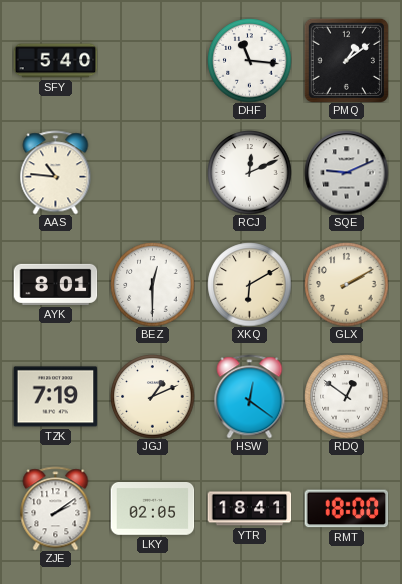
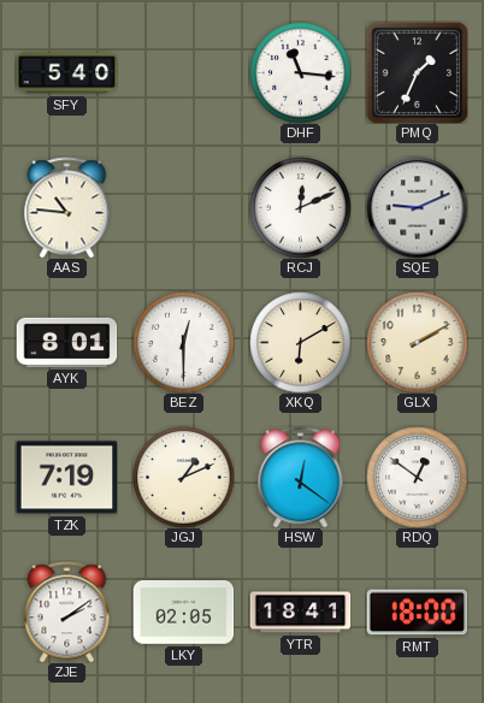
PMQ: 1:09 -> 1:34
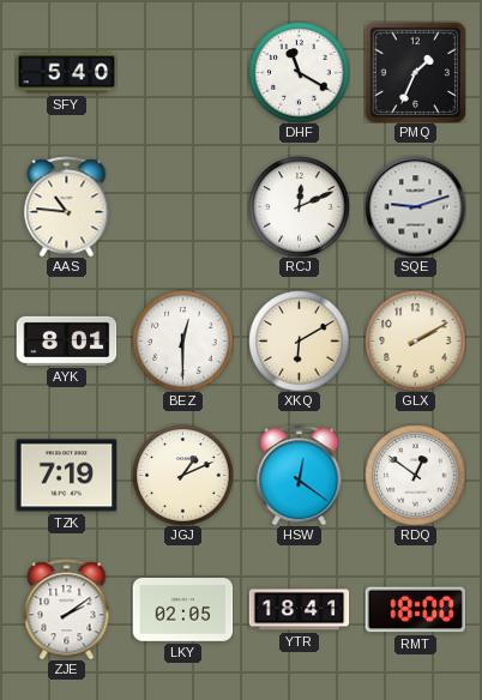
DHF: 11:16 -> 11:20
SQE: 9:11 -> 9:12
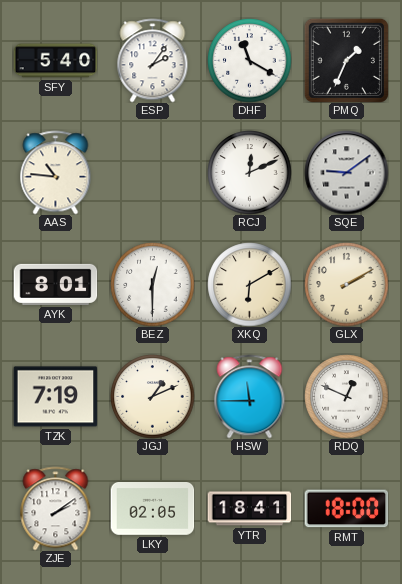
ESP: none -> 2:06
SQE: 9:12 -> 9:09
HSW: 12:21 -> 11:45
RDQ: 12:51 -> 12:49
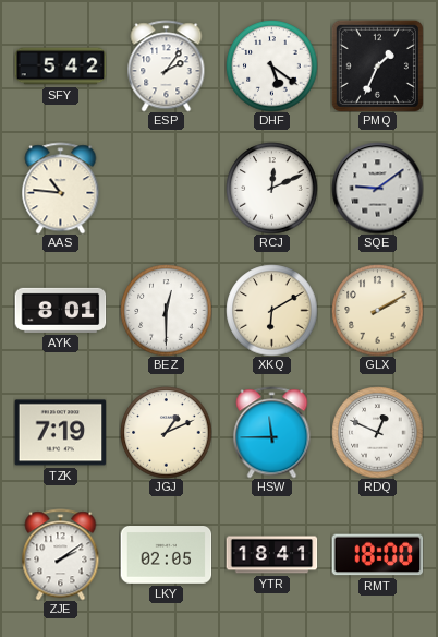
SFY: 5:40 -> 5:42
DHF: 11:20 -> 5:21
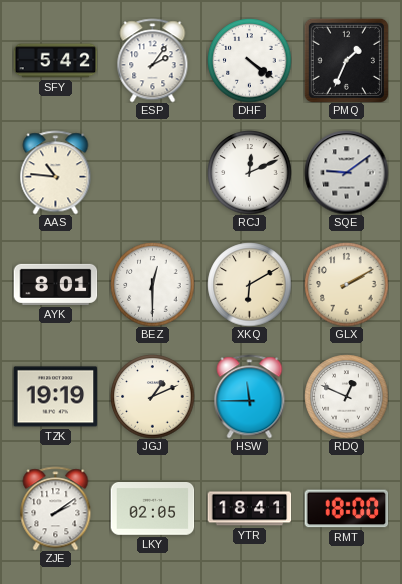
DHF: 5:21 -> 4:21
TZK: 7:19 -> 19:19
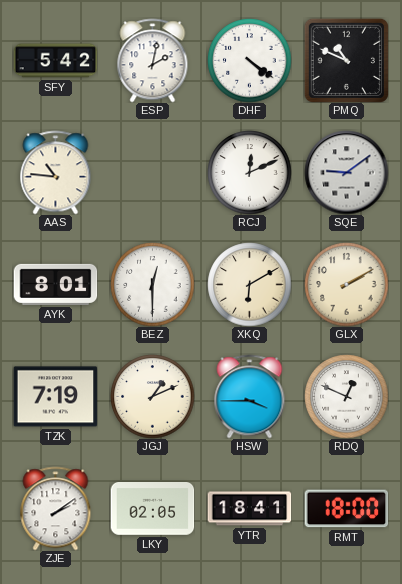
ESP: 2:06 -> 2:02
PMQ: 1:34 -> 10:49
TZK: 19:19 -> 7:19
HSW: 11:45 -> 3:45
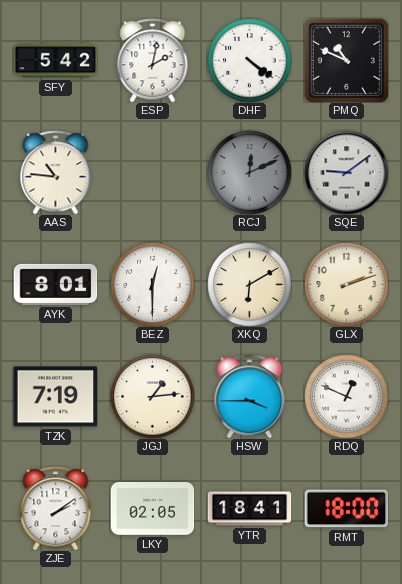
RCJ dial: white -> grey
GLX: 2:10 -> 2:12
JGJ: 1:11 -> 1:14
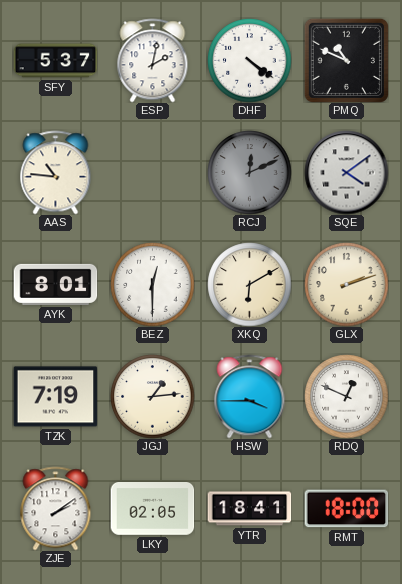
SFY: 5:42 -> 5:37
SQE: 9:09 -> 4:09
